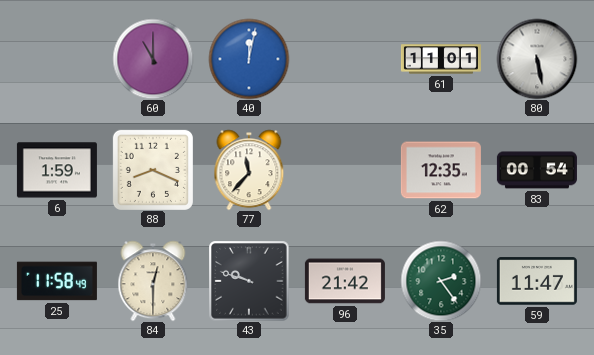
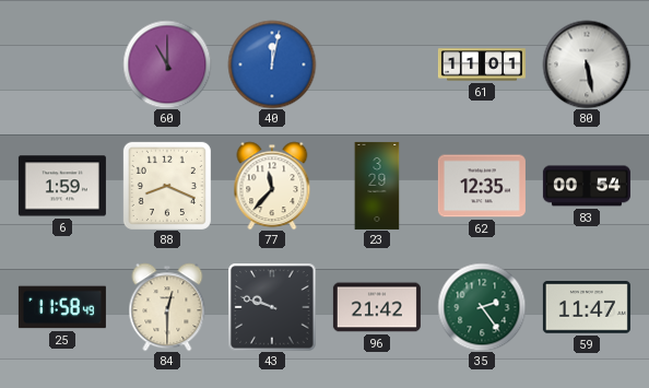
23: none -> 3:29
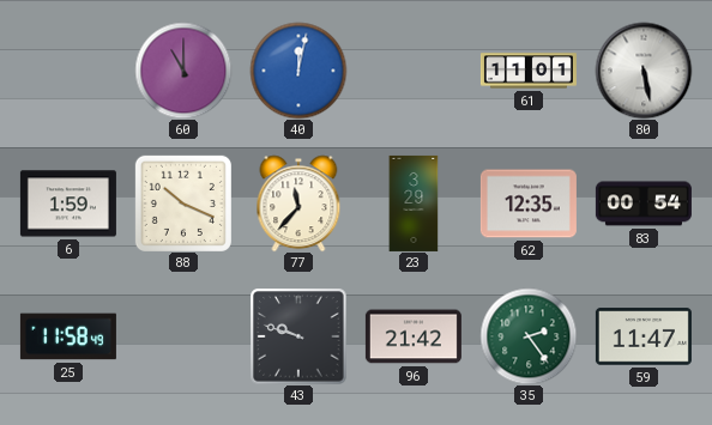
88: 8:19 -> 10:19
84: 12:30 -> none
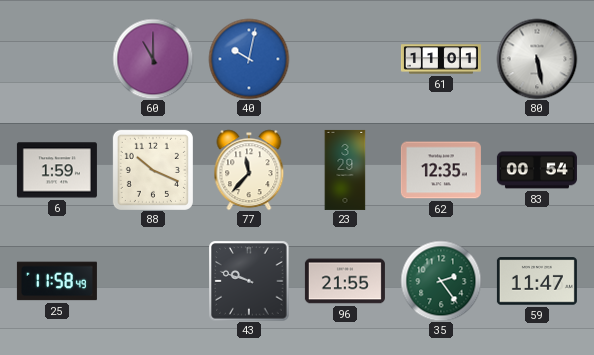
40: 12:02 -> 10:02
96: 21:42 -> 21:55
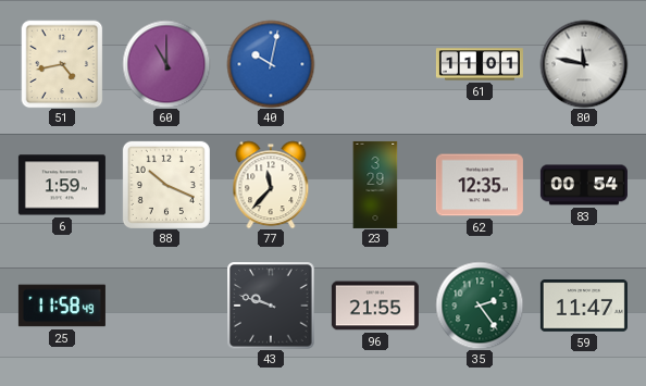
51: none -> 4:43
80: 5:28 -> 11:47
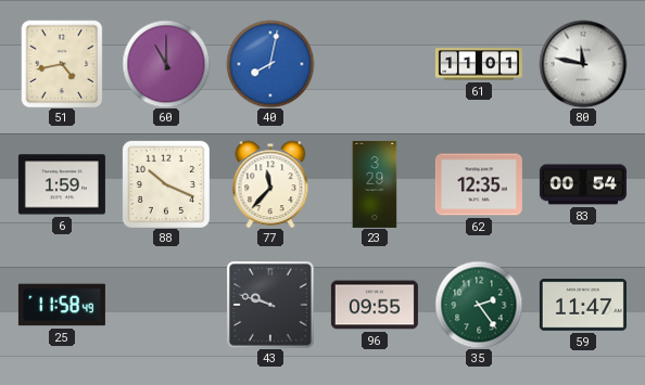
40: 10:02 -> 8:02
96: 21:55 -> 09:55
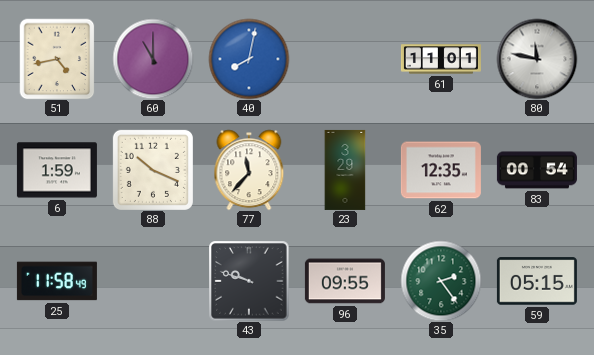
59: 11:47 -> 05:15
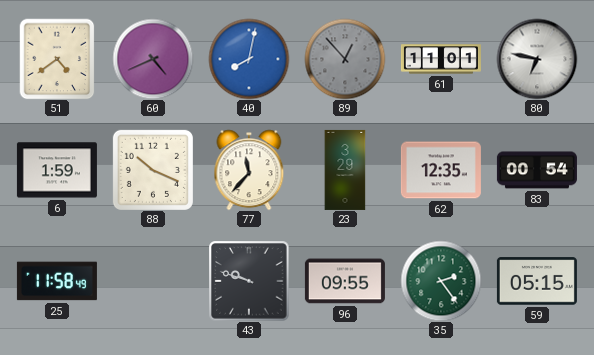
51: 4:43 -> 4:39
60: 11:00 -> 4:41
89: none -> 12:53
80: 11:47 -> 6:47
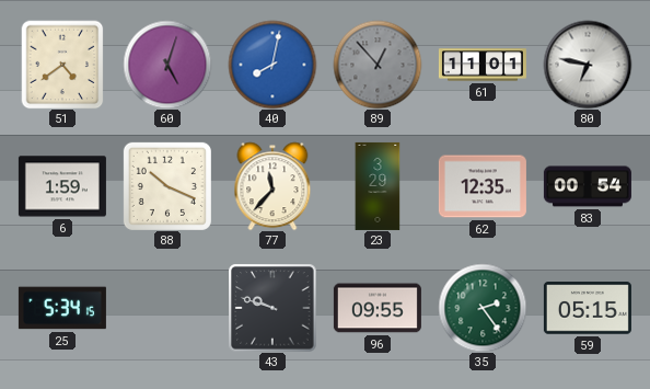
60: 4:41 -> 5:03
25: 11:58 -> 5:34
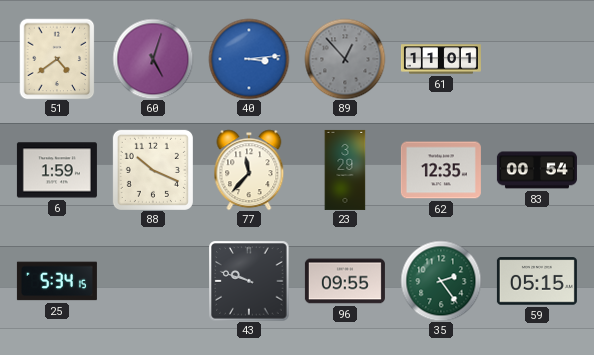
40: 8:02 -> 3:14
80: 6:47 -> none
